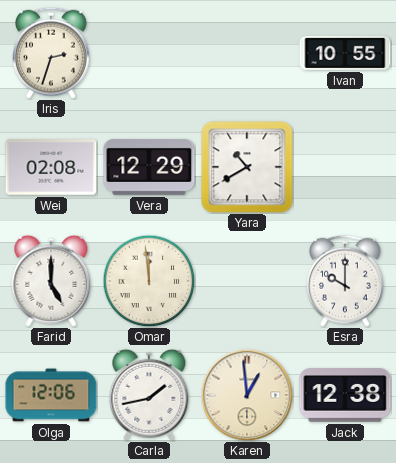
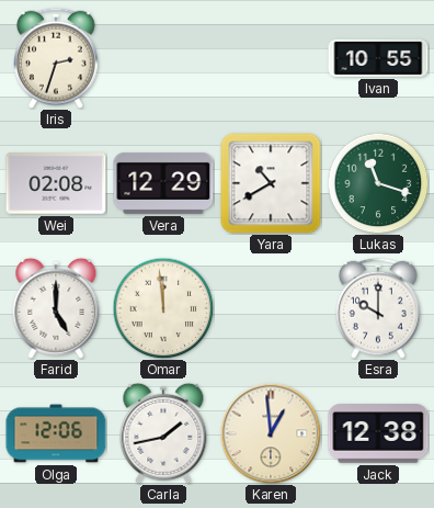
Lukas: none -> 11:18
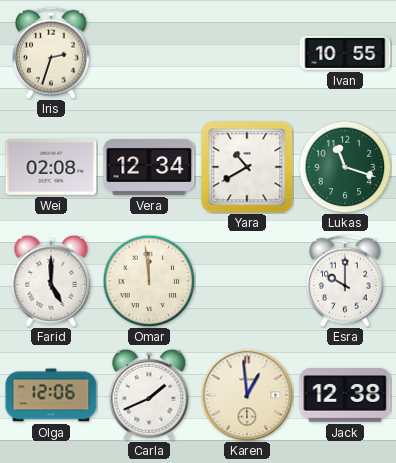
Vera: 12:29 -> 12:34
Carla: 1:43 -> 1:41
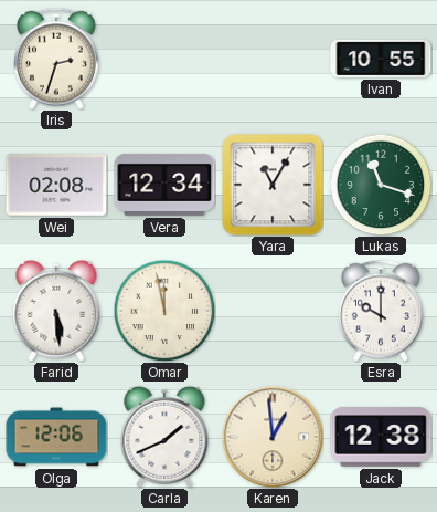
Yara: 10:40 -> 11:05
Farid: 5:00 -> 5:29
Omar: 11:59 -> 11:58
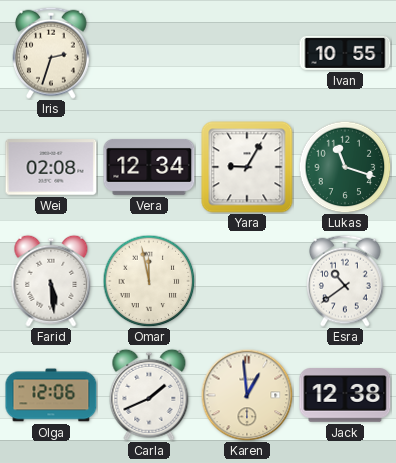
Yara: 11:05 -> 9:05
Esra: 10:00 -> 10:39
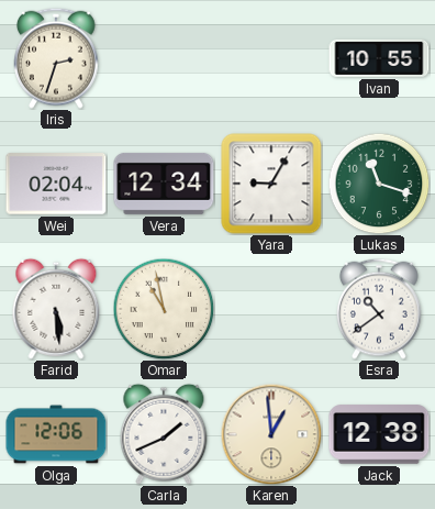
Wei: 02:08 -> 02:04
Omar: 11:58 -> 10:58
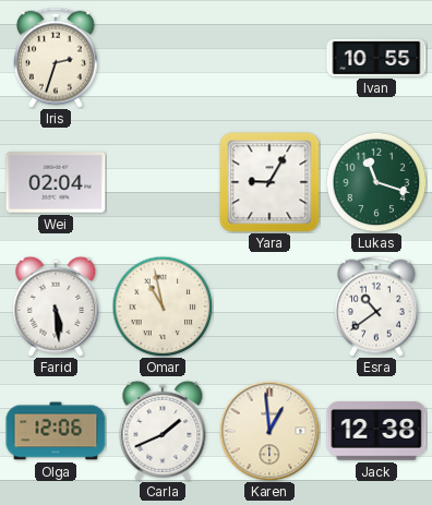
Vera: 12:34 -> none
